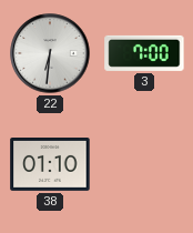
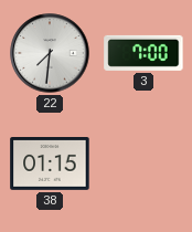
22: 6:31 -> 7:31
38: 01:10 -> 01:15
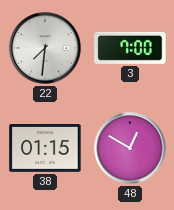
48: none -> 12:50
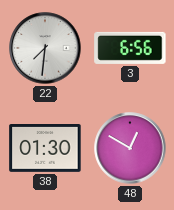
3: 7:00 -> 6:56
38: 01:15 -> 01:30
